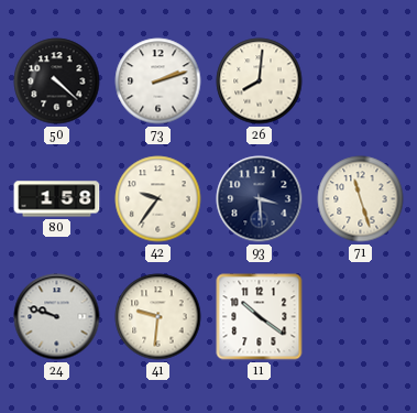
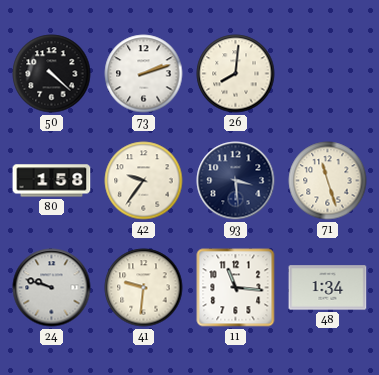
11: 10:21 -> 11:16
48: none -> 1:34
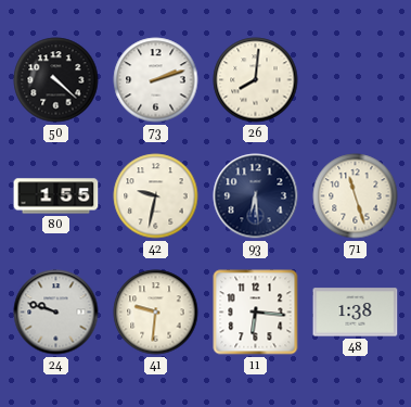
80: 1:58 -> 1:55
42: 9:36 -> 9:32
93: 3:29 -> 6:29
11: 11:16 -> 6:16
48: 1:34 -> 1:38
